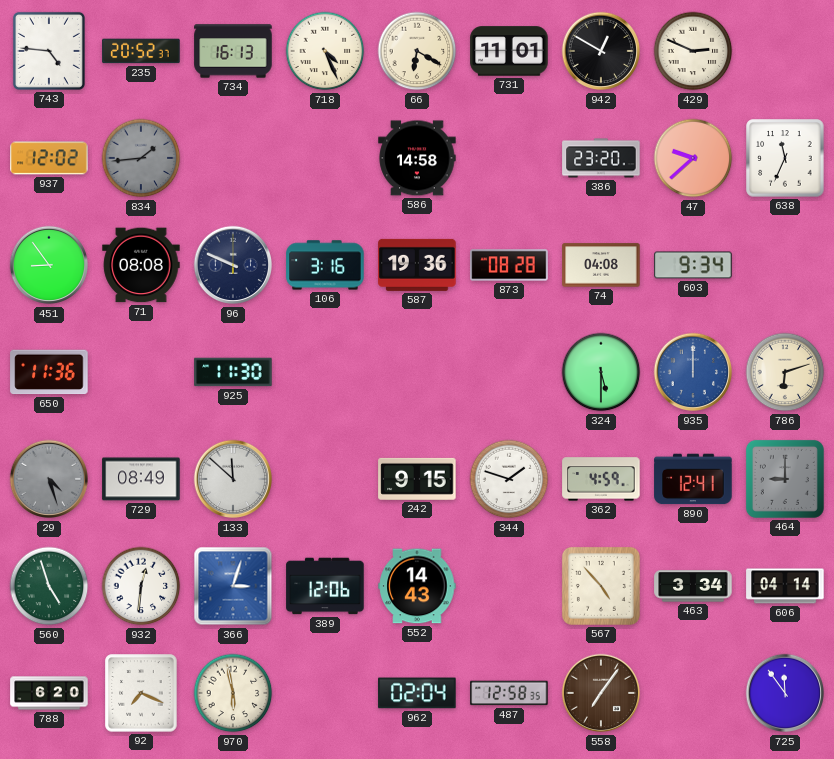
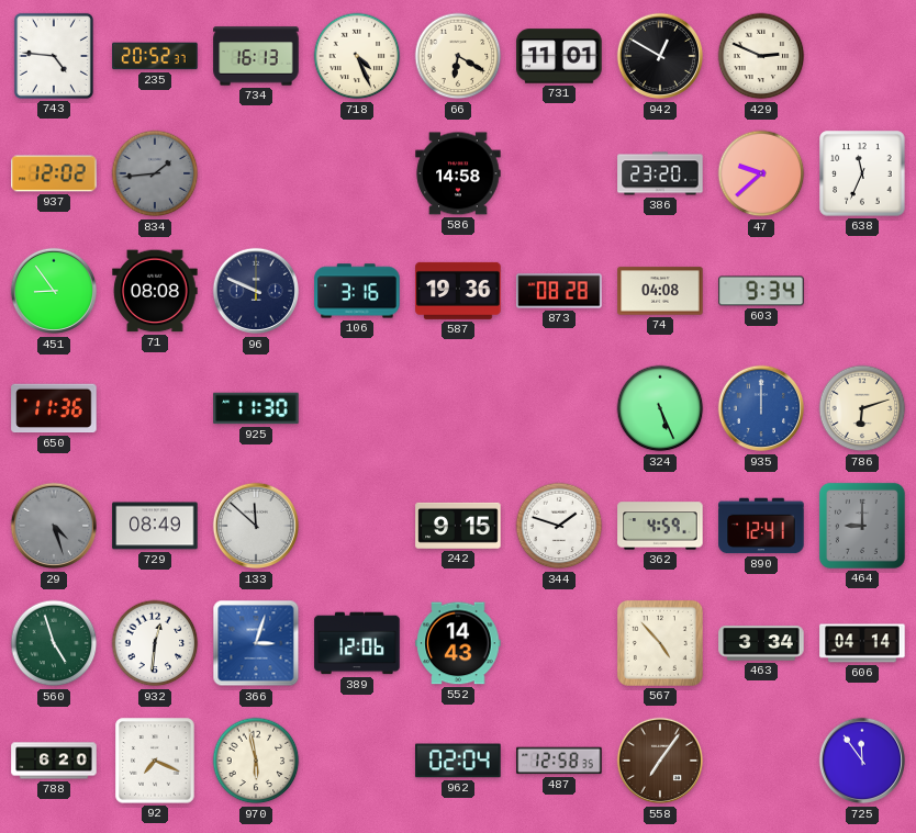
324: 5:30 -> 5:26
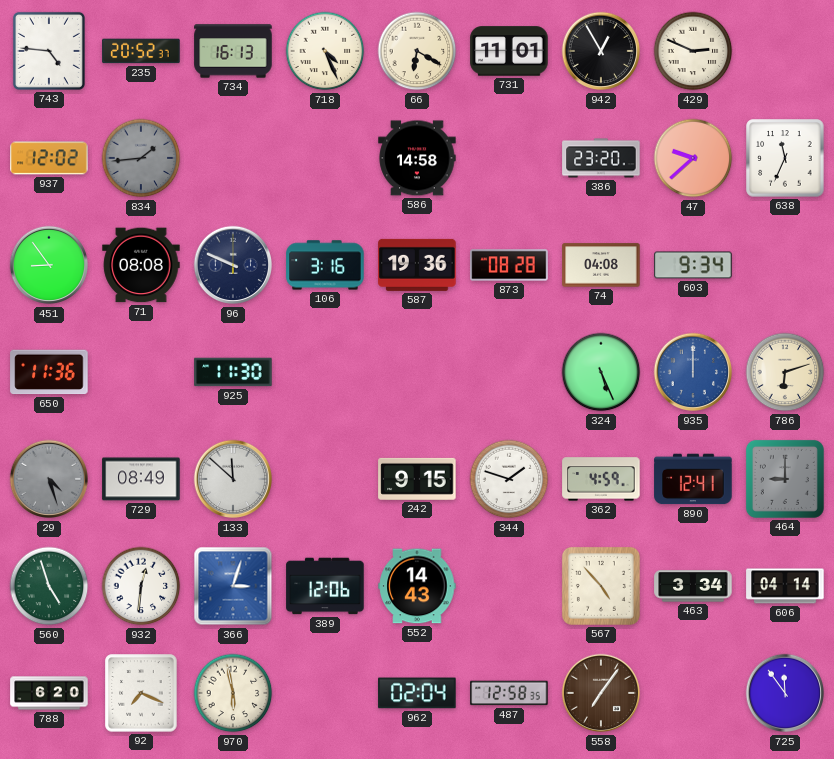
942: 12:50 -> 12:55
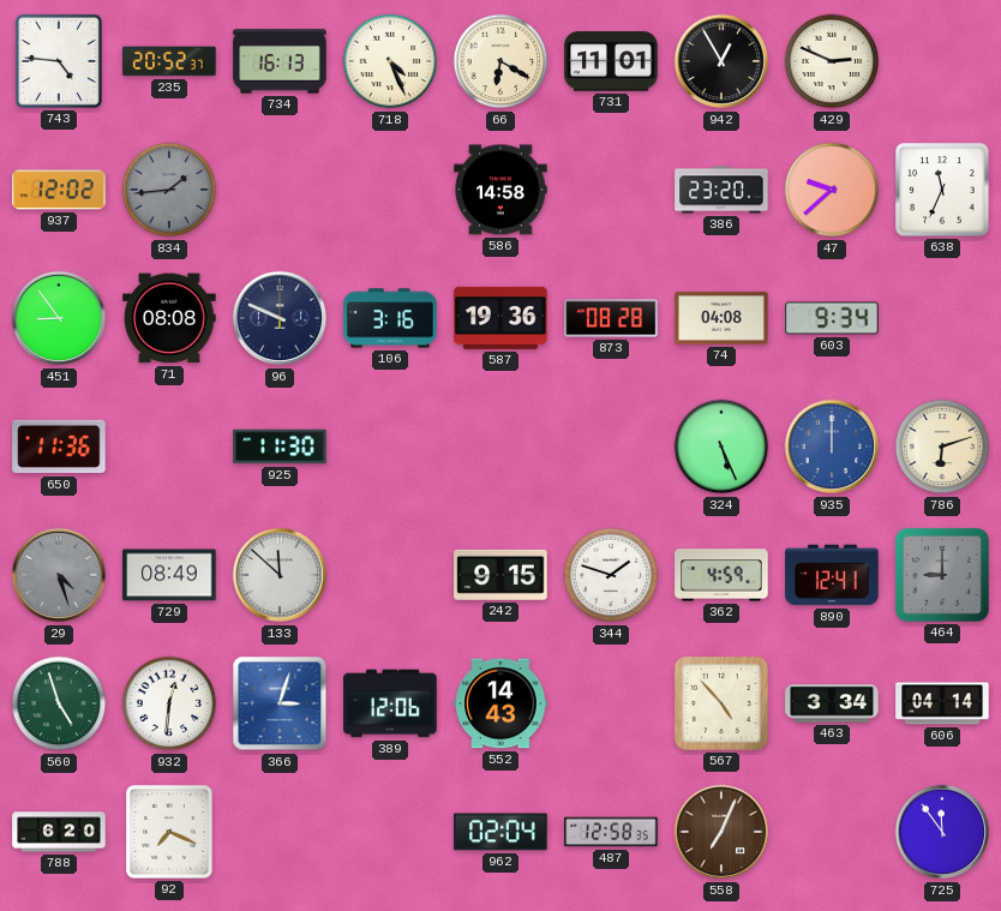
970: 5:58 -> none
558: 7:06 -> 7:04
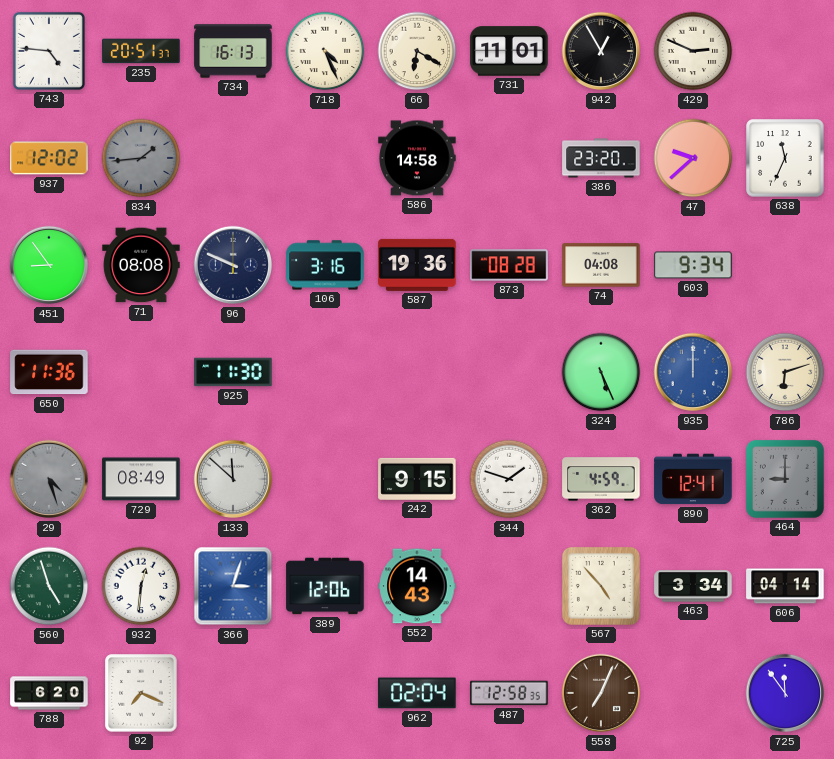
235: 20:52 -> 20:51
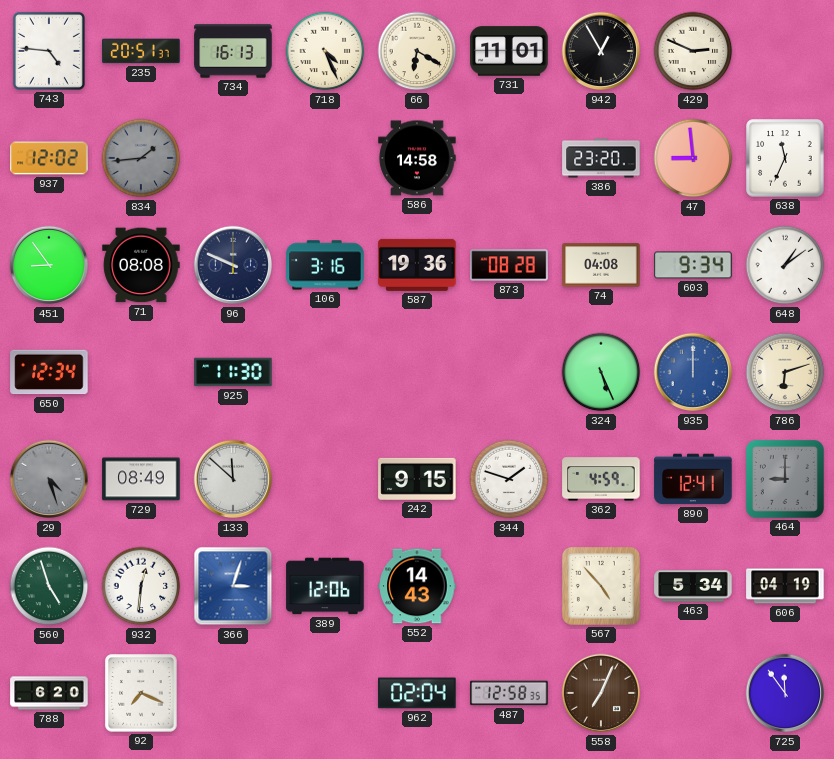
47: 9:38 -> 8:59
648: none -> 1:09
650: 11:36 -> 12:34
463: 3:34 -> 5:34
606: 04:14 -> 04:19
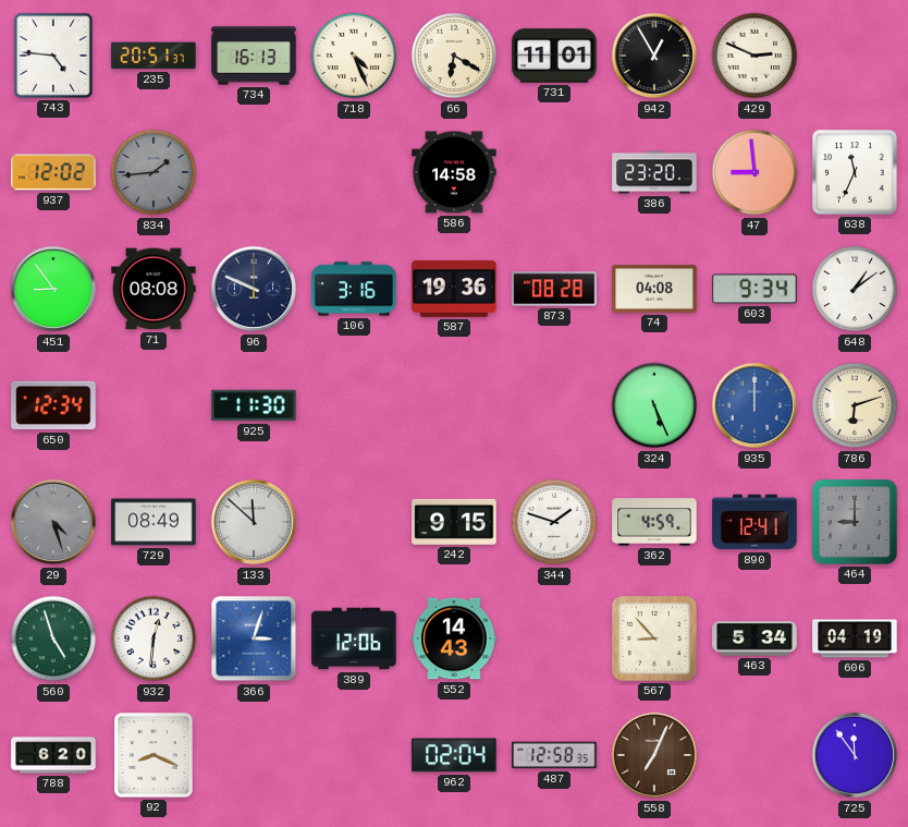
567: 4:53 -> 8:53
92: 7:19 -> 8:19
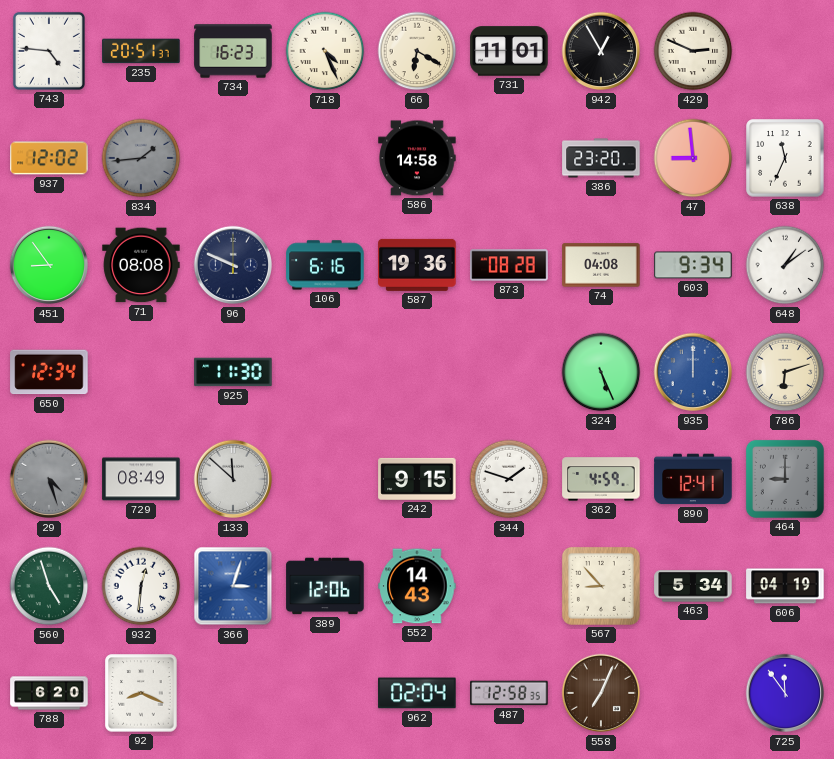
734: 16:13 -> 16:23
106: 3:16 -> 6:16
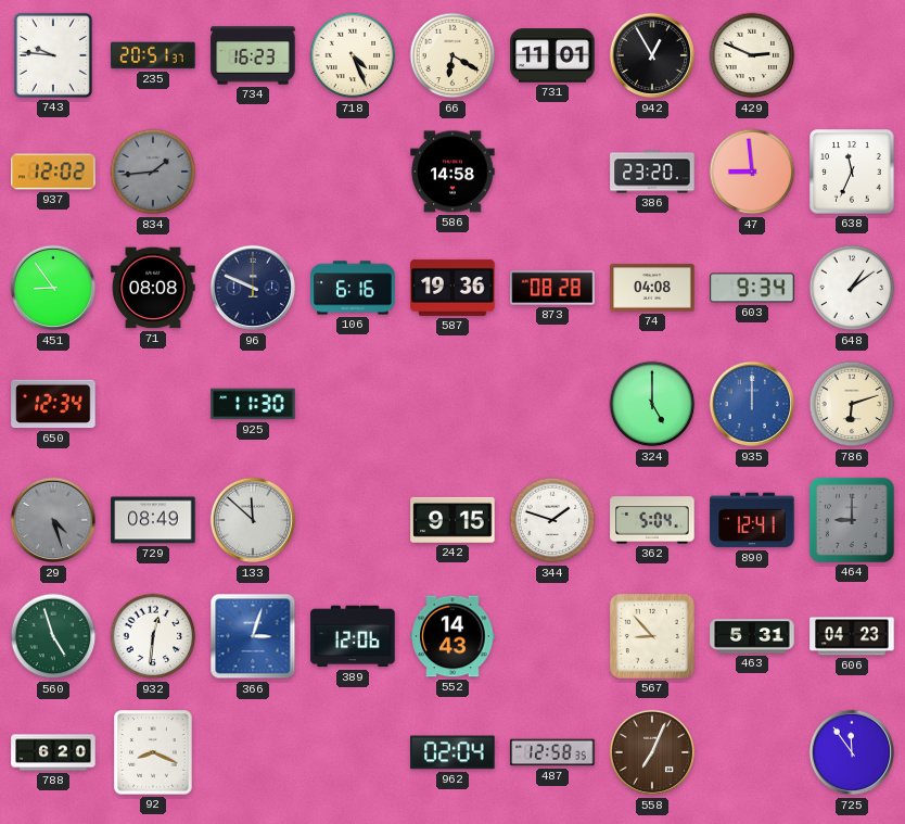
743: 4:46 -> 9:46
324: 5:26 -> 5:00
362: 4:59 -> 5:04
463: 5:34 -> 5:31
606: 04:19 -> 04:23
